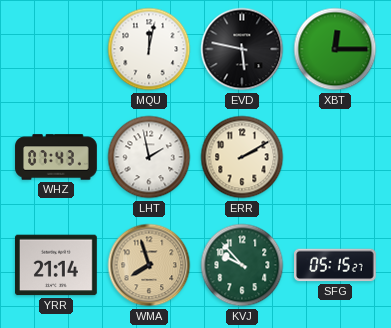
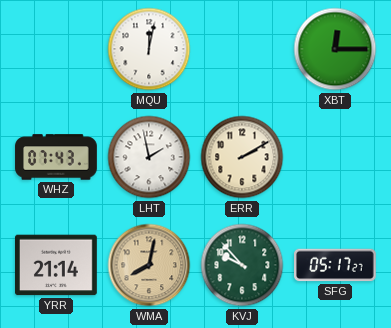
EVD: 5:47 -> none
WMA: 7:57 -> 8:02
SFG: 05:15 -> 05:17
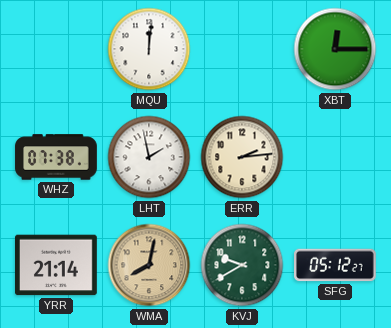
MQU: 12:02 -> 12:01
WHZ: 07:43 -> 07:38
ERR: 2:10 -> 2:14
KVJ: 9:53 -> 9:40
SFG: 05:17 -> 05:12
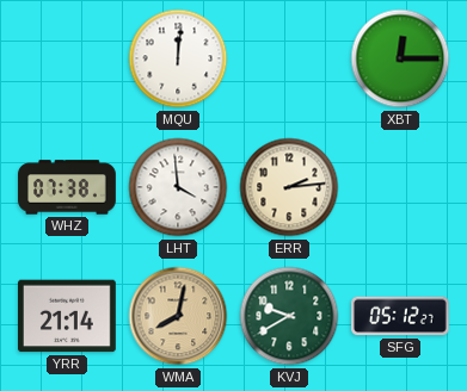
LHT: 1:58 -> 3:59
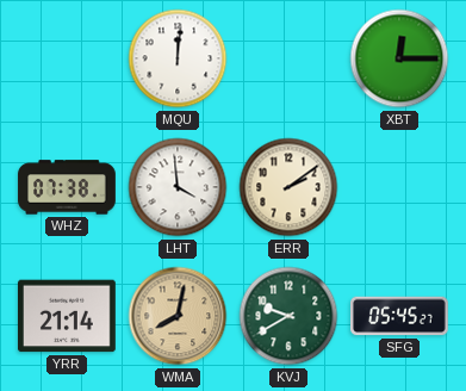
ERR: 2:14 -> 2:09
SFG: 05:12 -> 05:45
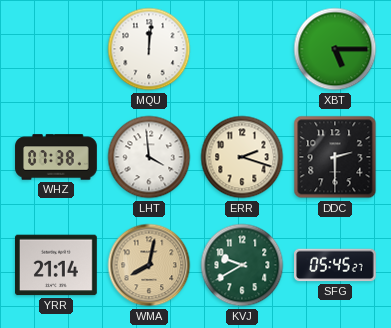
XBT: 12:15 -> 5:15
ERR: 2:09 -> 2:18
DDC: none -> 2:30
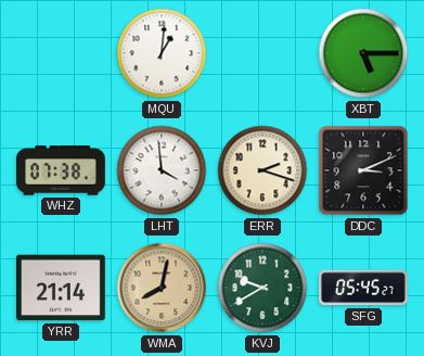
MQU: 12:01 -> 1:01
DDC: 2:30 -> 3:11
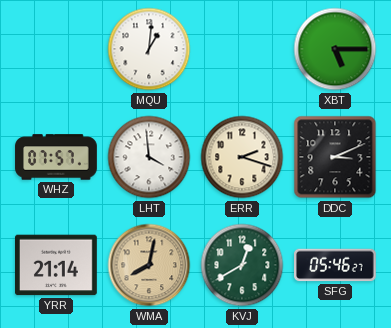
WHZ: 07:38 -> 07:57
KVJ: 9:40 -> 12:40
SFG: 05:45 -> 05:46
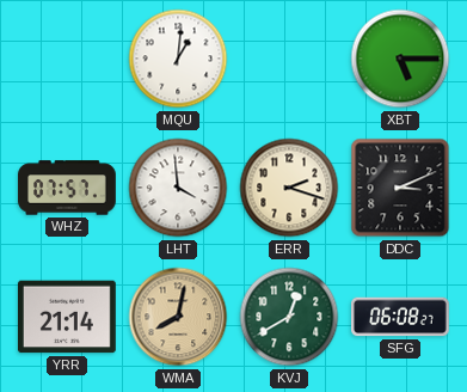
SFG: 05:46 -> 06:08
